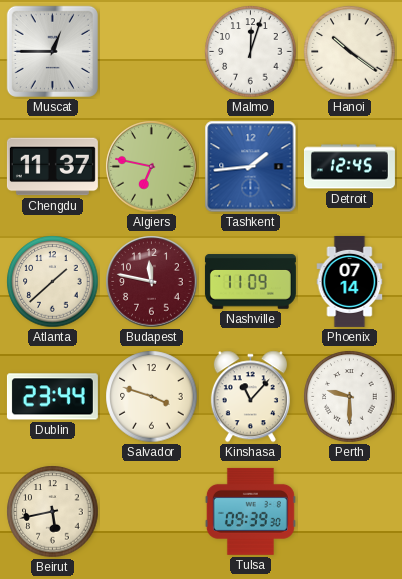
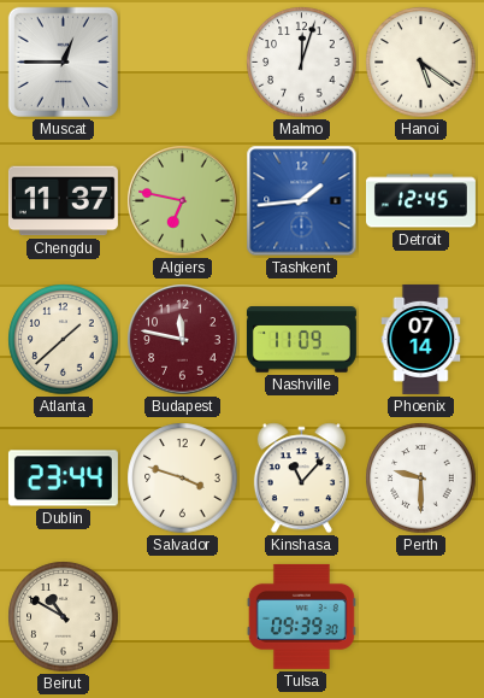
Hanoi: 10:21 -> 5:21
Beirut: 5:43 -> 10:50
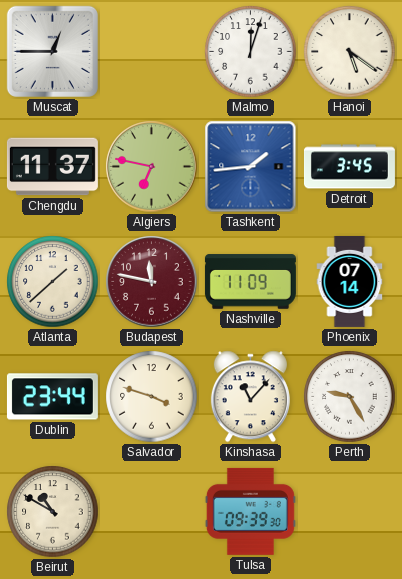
Detroit: 12:45 -> 3:45
Perth: 9:30 -> 9:25
